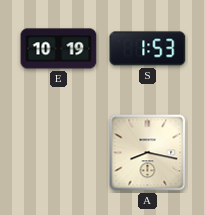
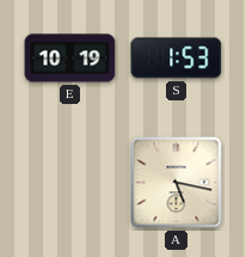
A: 8:17 -> 5:17
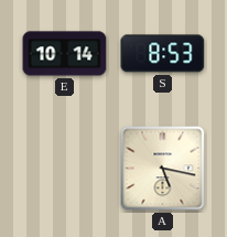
E: 10:19 -> 10:14
S: 1:53 -> 8:53
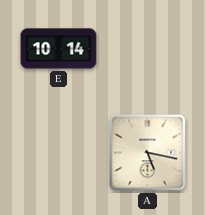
S: 8:53 -> none
